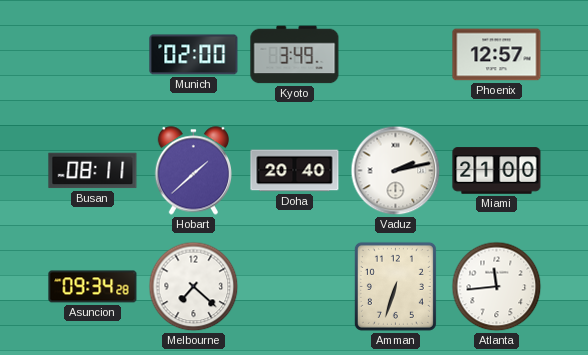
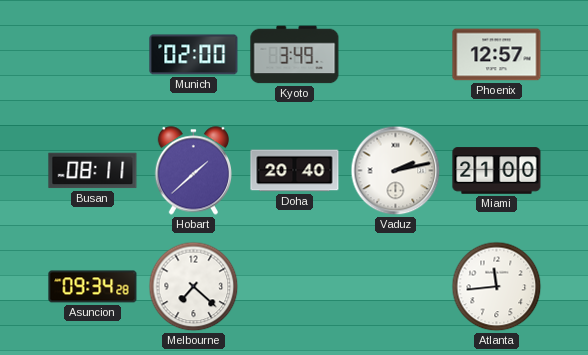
Amman: 6:33 -> none
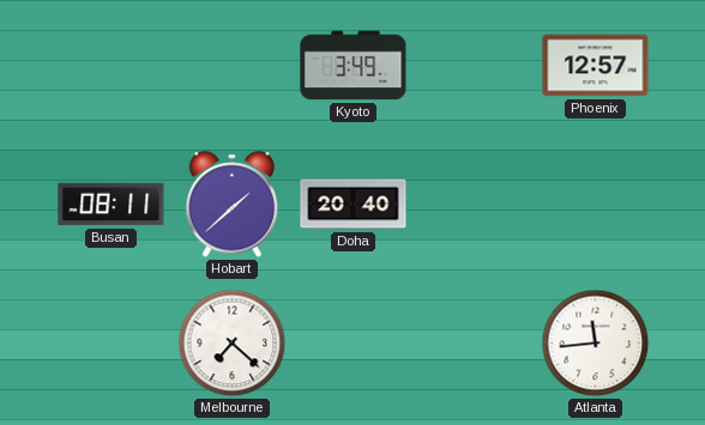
Munich: 02:00 -> none
Vaduz: 2:13 -> none
Miami: 21:00 -> none
Asuncion: 09:34 -> none
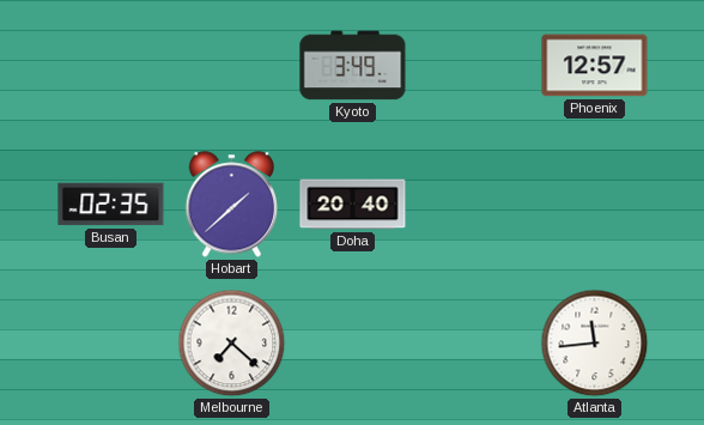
Busan: 08:11 -> 02:35
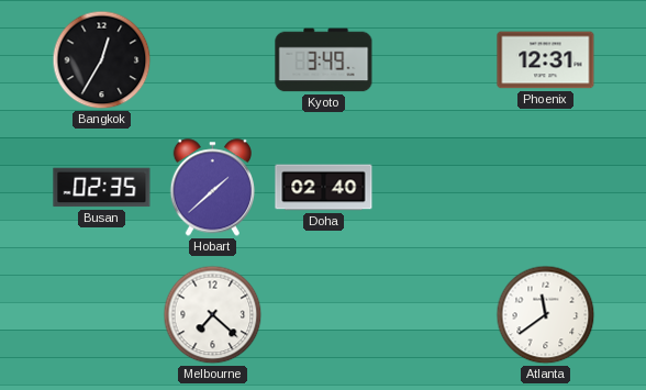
Bangkok: none -> 12:35
Phoenix: 12:57 -> 12:31
Doha: 20:40 -> 02:40
Atlanta: 11:44 -> 11:39
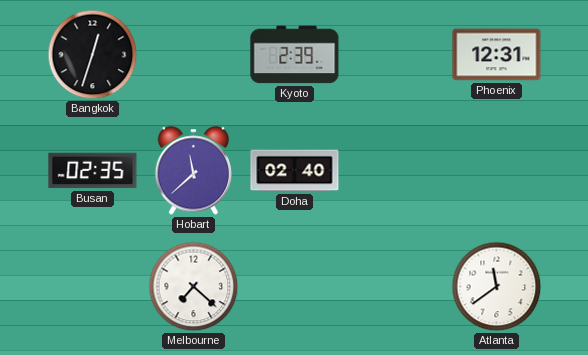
Bangkok: 12:35 -> 12:33
Kyoto: 3:49 -> 2:39
Hobart: 1:38 -> 11:38
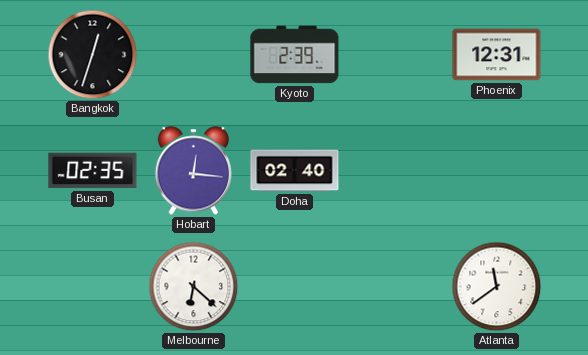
Hobart: 11:38 -> 12:16
Melbourne: 7:22 -> 6:22
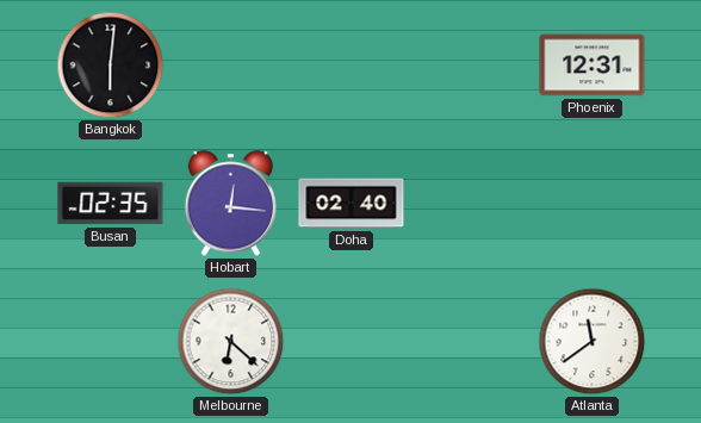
Bangkok: 12:33 -> 6:01
Kyoto: 2:39 -> none
